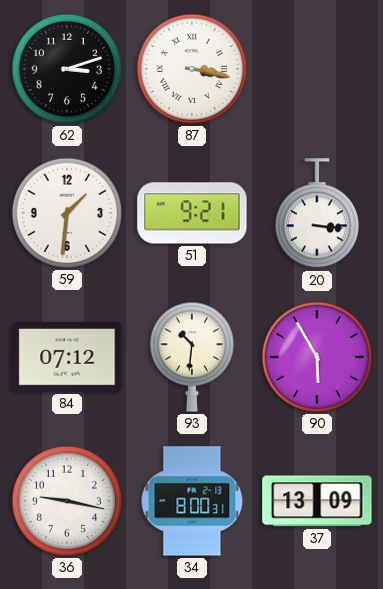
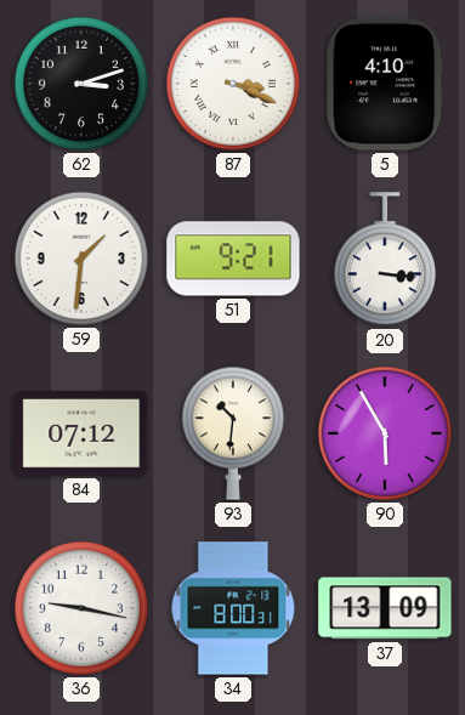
87: 3:17 -> 3:19
5: none -> 4:10
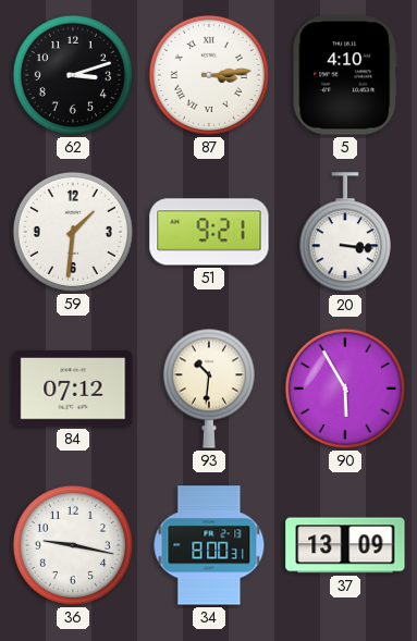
87: 3:19 -> 3:14
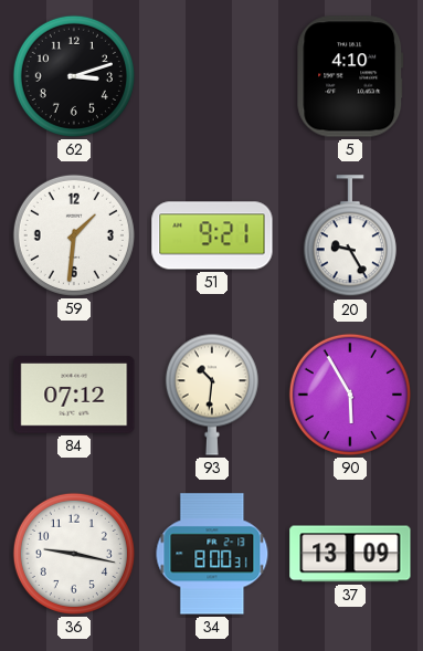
87: 3:14 -> none
20: 3:16 -> 9:25
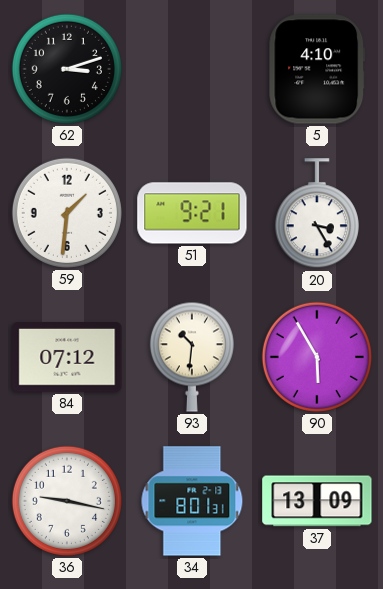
20: 9:25 -> 3:25
34: 8:00 -> 8:01
